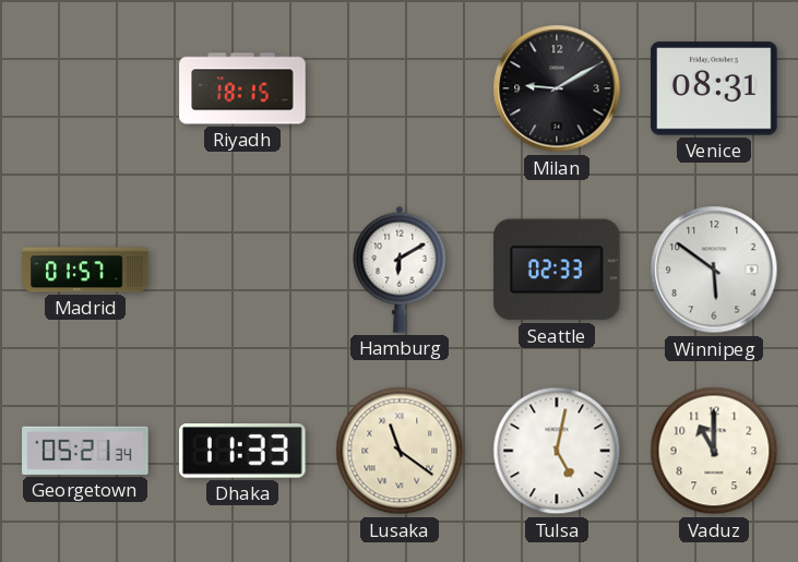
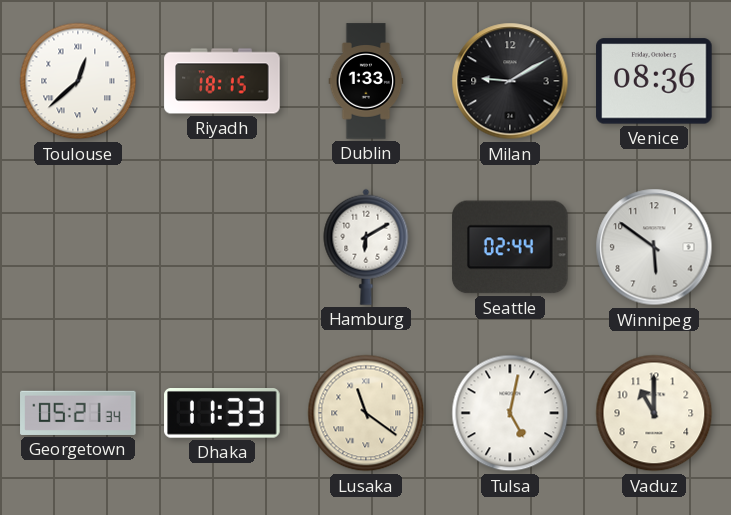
Toulouse: none -> 12:38
Dublin: none -> 1:33
Venice: 08:31 -> 08:36
Madrid: 01:57 -> none
Seattle: 02:33 -> 02:44
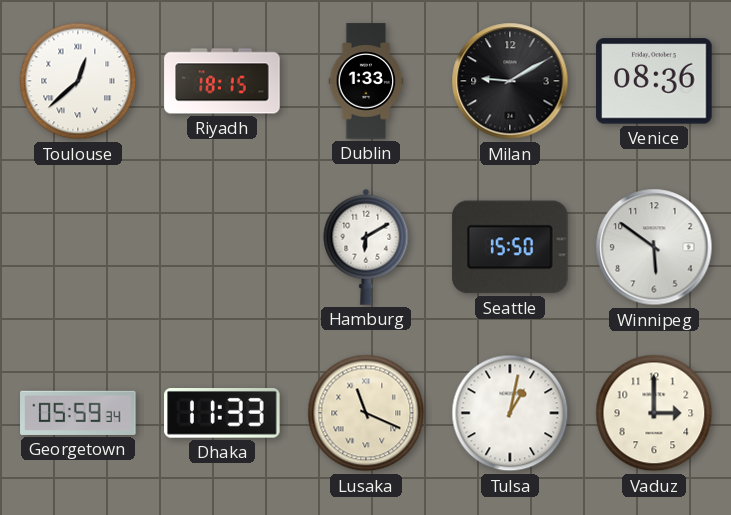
Seattle: 02:44 -> 15:50
Georgetown: 05:21 -> 05:59
Lusaka: 11:21 -> 11:19
Tulsa: 5:02 -> 1:02
Vaduz: 11:00 -> 3:00
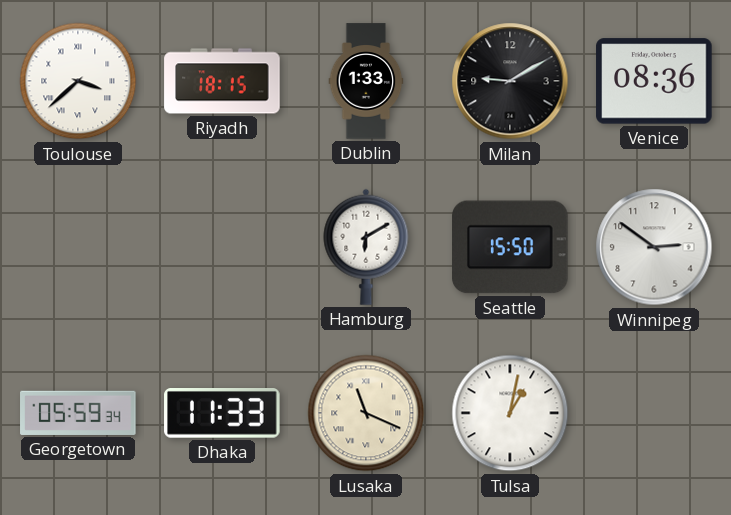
Toulouse: 12:38 -> 3:38
Winnipeg: 5:51 -> 2:51
Vaduz: 3:00 -> none
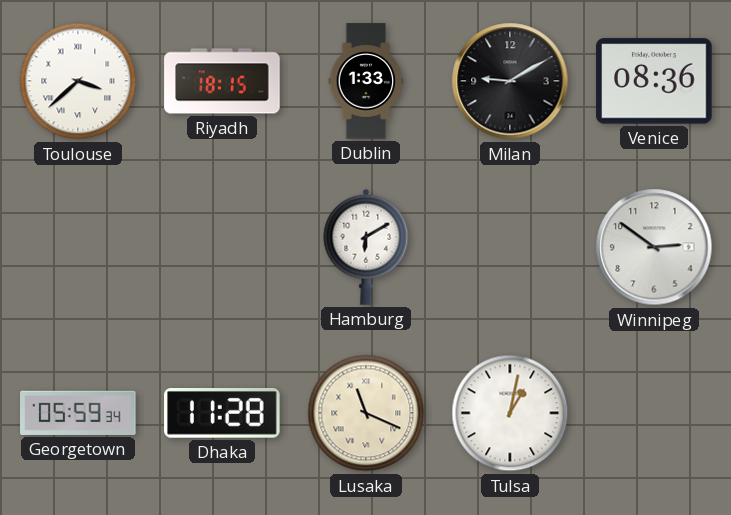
Seattle: 15:50 -> none
Dhaka: 11:33 -> 11:28
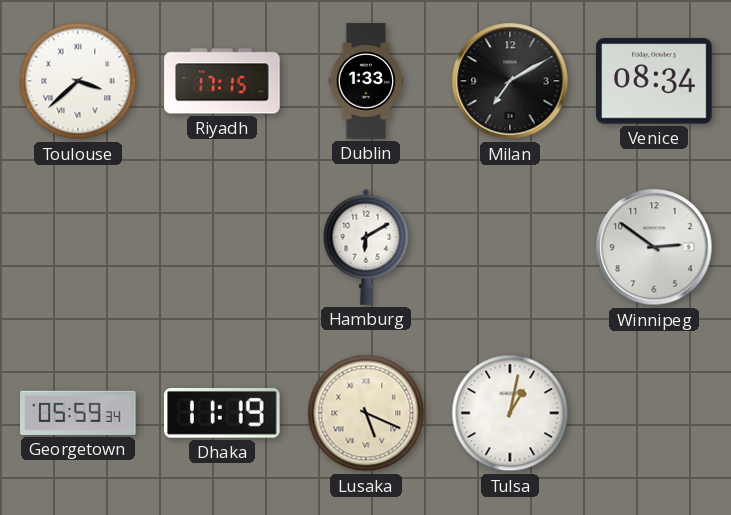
Riyadh: 18:15 -> 17:15
Milan: 9:10 -> 7:10
Venice: 08:36 -> 08:34
Dhaka: 11:28 -> 11:19
Lusaka: 11:19 -> 5:19
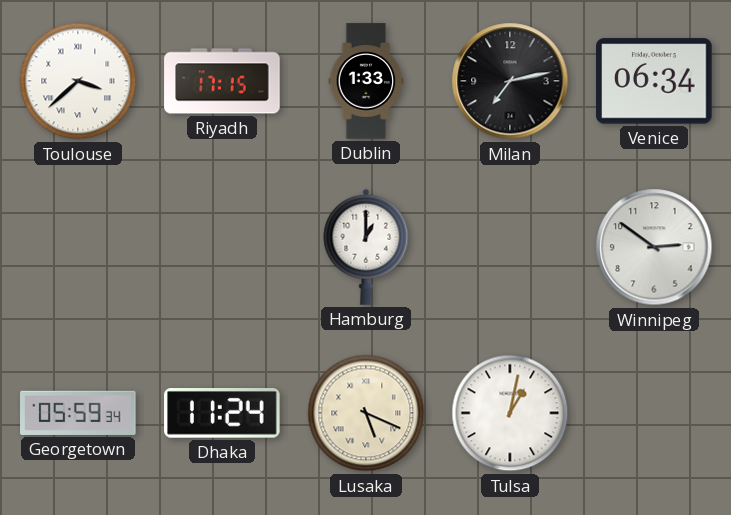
Milan: 7:10 -> 7:13
Venice: 08:34 -> 06:34
Hamburg: 6:10 -> 1:00
Dhaka: 11:19 -> 11:24
